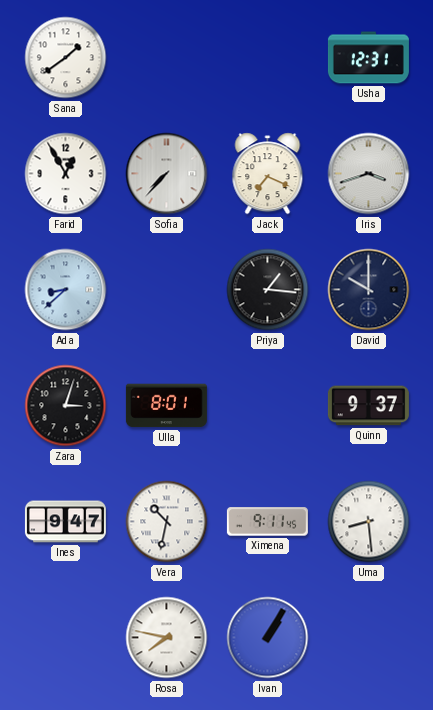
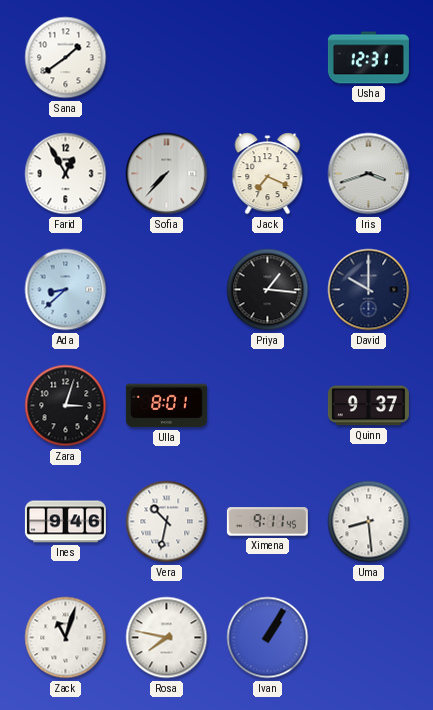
Ines: 9:47 -> 9:46
Zack: none -> 11:03
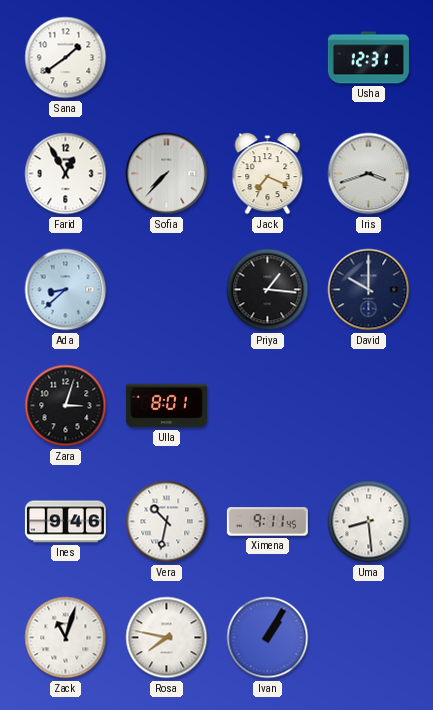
Quinn: 9:37 -> none
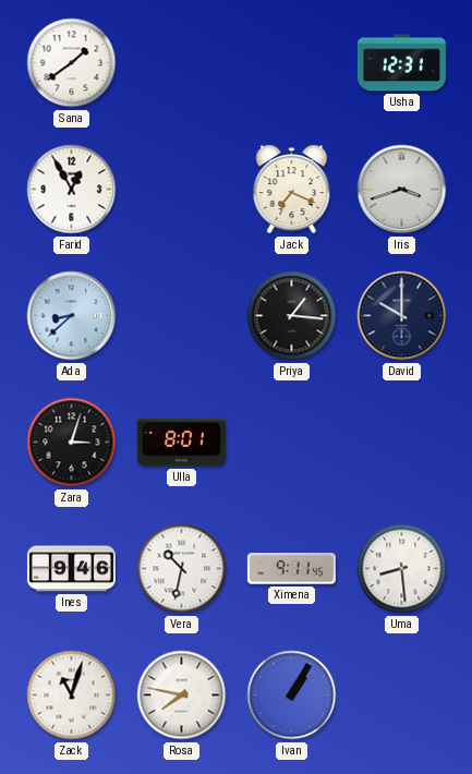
Sofia: 7:37 -> none
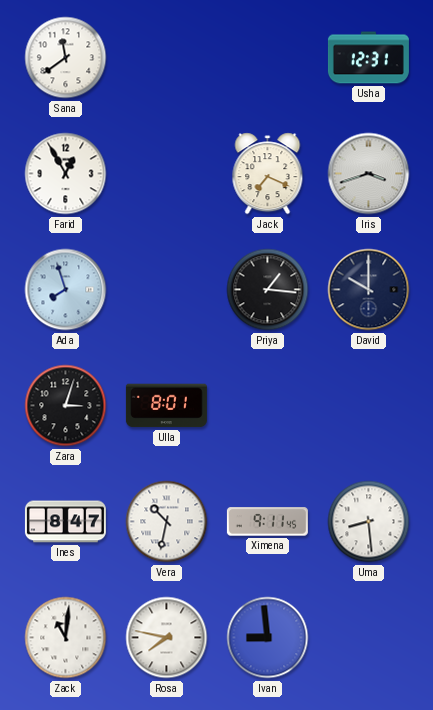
Sana: 1:39 -> 11:39
Ada: 8:38 -> 7:57
Ines: 9:46 -> 8:47
Zack: 11:03 -> 11:01
Ivan: 1:05 -> 8:59
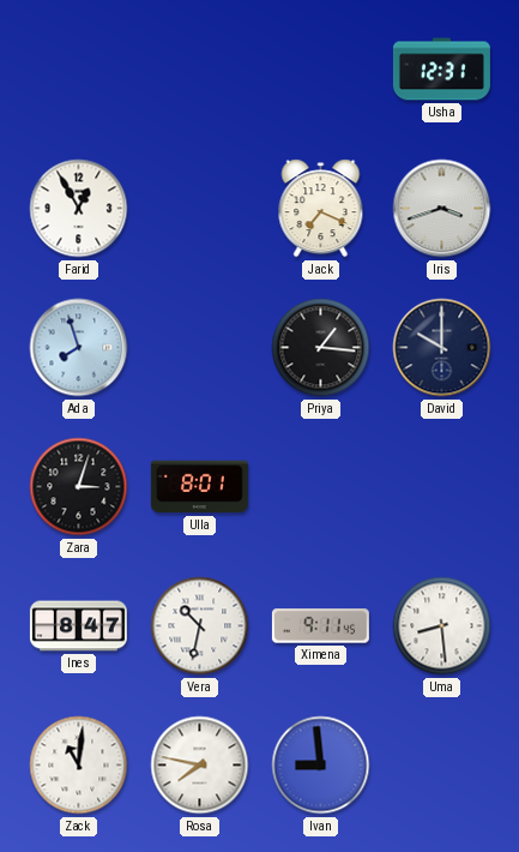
Sana: 11:39 -> none
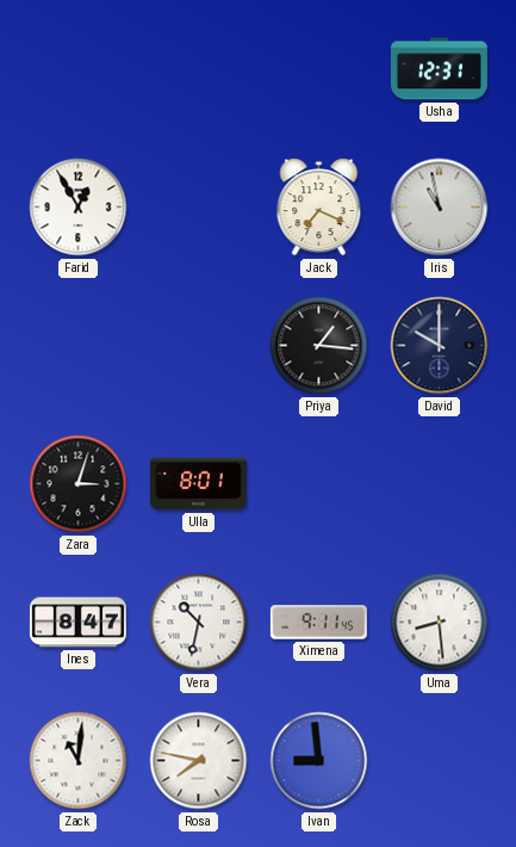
Iris: 3:42 -> 10:58
Ada: 7:57 -> none
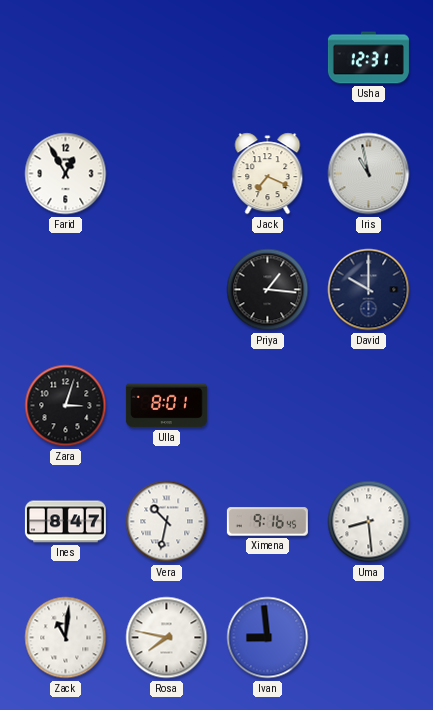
Ximena: 9:11 -> 9:16
